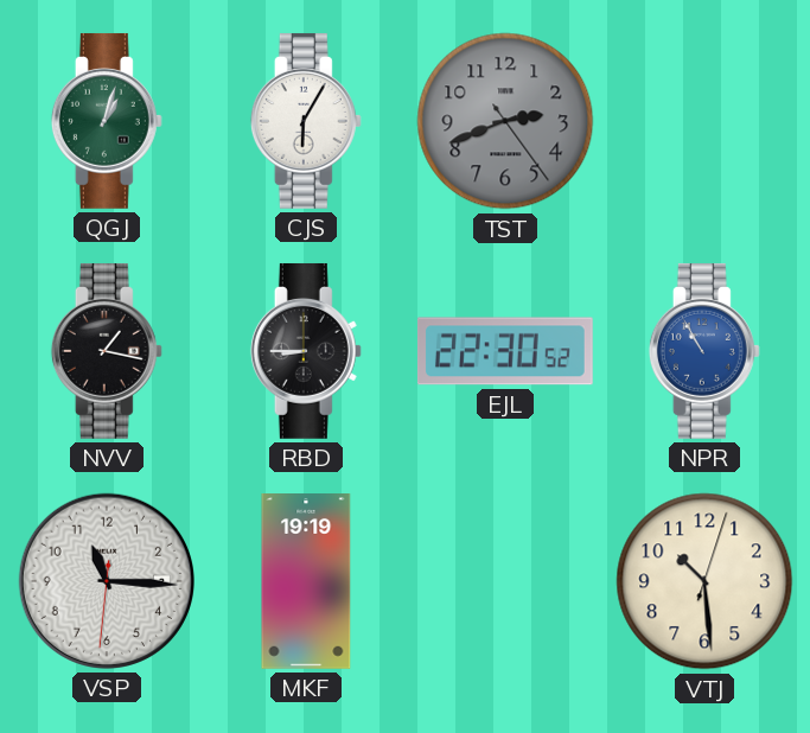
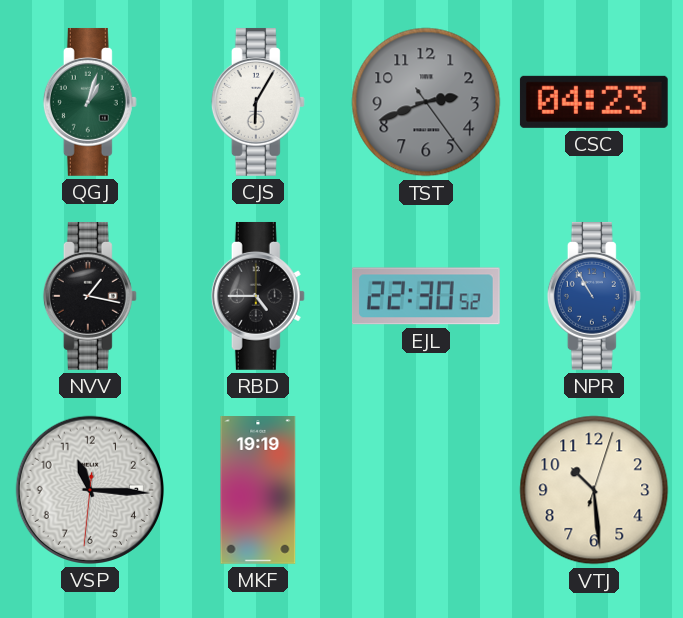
CSC: none -> 04:23
RBD: 8:45 -> 4:45
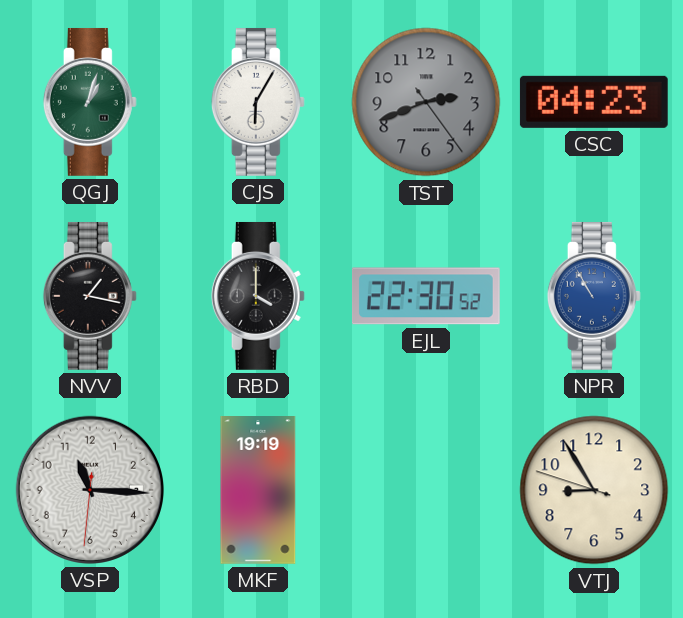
RBD: 4:45 -> 4:00
VTJ: 10:29 -> 8:54
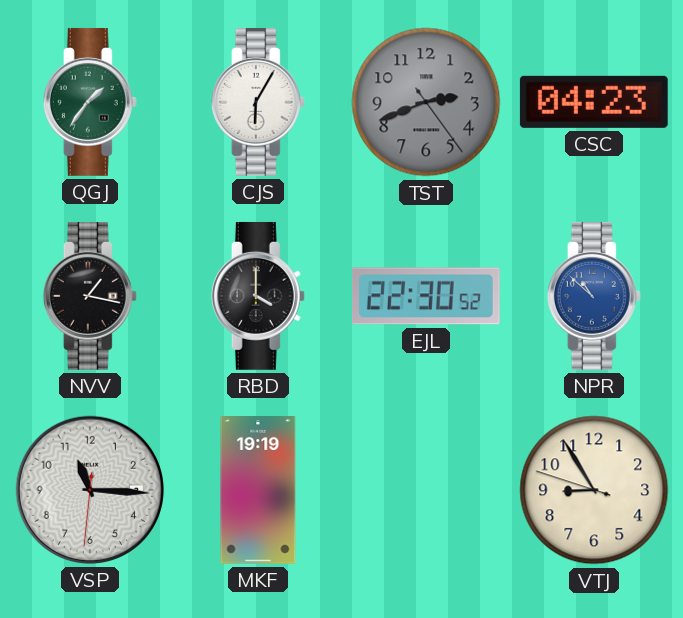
QGJ: 1:03 -> 1:36
NPR: 10:55 -> 10:52
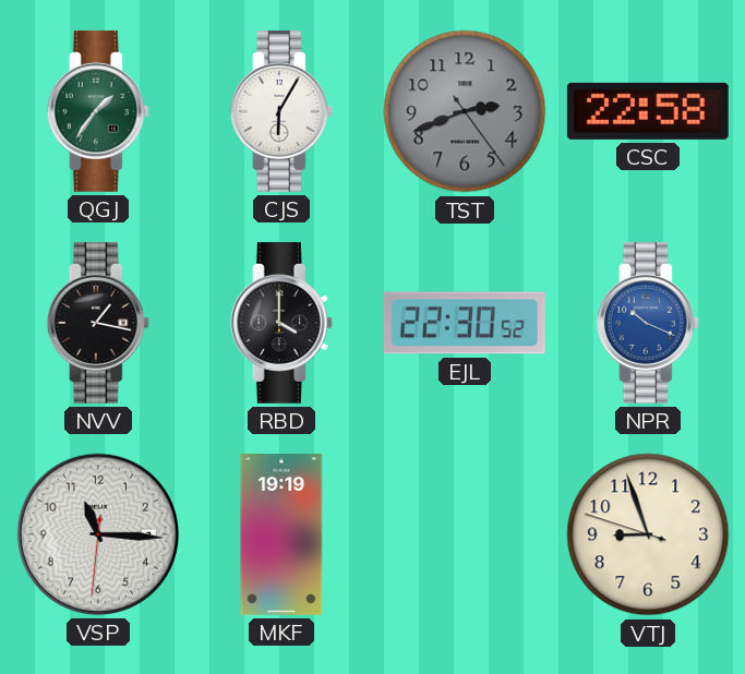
CSC: 04:23 -> 22:58
NPR: 10:52 -> 10:19
VTJ: 8:54 -> 8:56
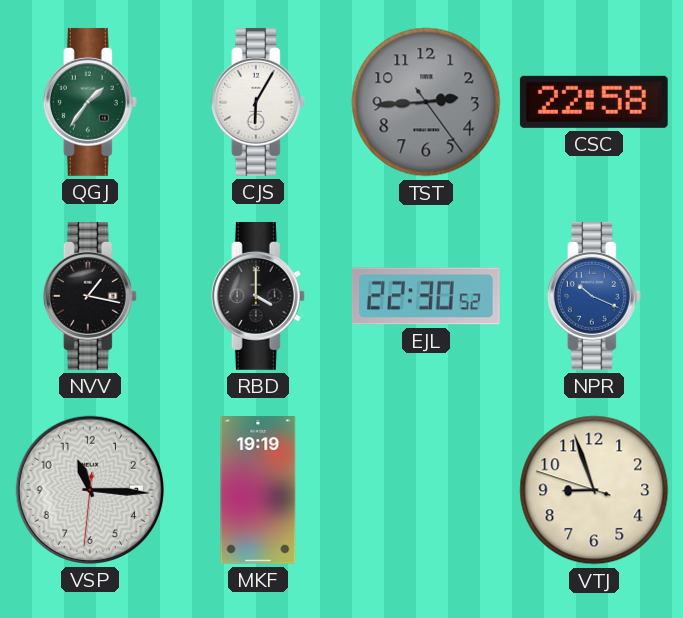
TST: 2:41 -> 2:44
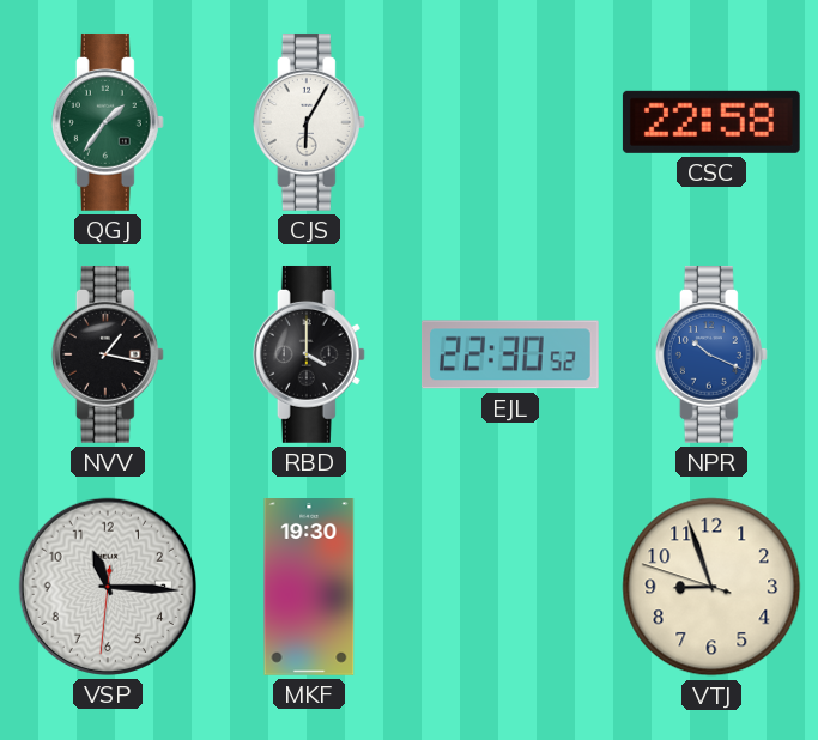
TST: 2:44 -> none
MKF: 19:19 -> 19:30
